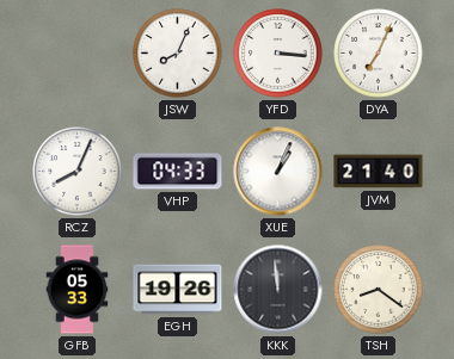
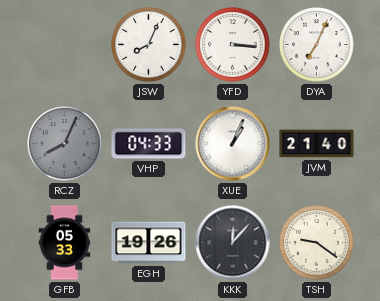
RCZ dial: white -> grey
KKK: 11:59 -> 12:07
TSH: 8:21 -> 9:21
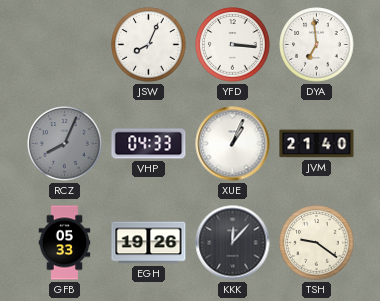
DYA: 7:04 -> 6:59
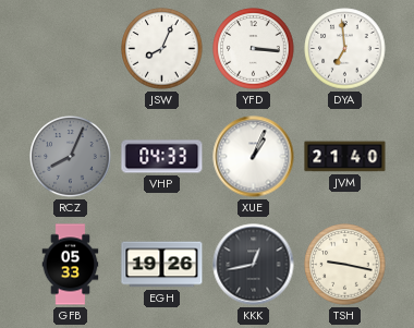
KKK: 12:07 -> 12:43
TSH: 9:21 -> 9:17
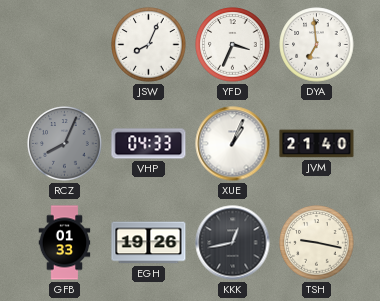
YFD: 3:16 -> 3:34
GFB: 05:33 -> 01:33
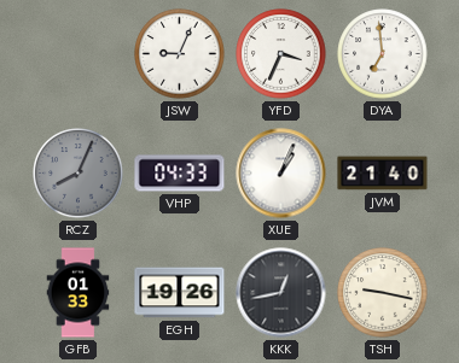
JSW: 8:04 -> 9:04
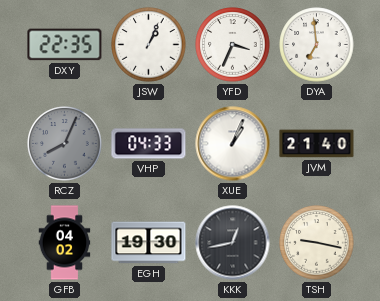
DXY: none -> 22:35
JSW: 9:04 -> 1:04
GFB: 01:33 -> 04:02
EGH: 19:26 -> 19:30
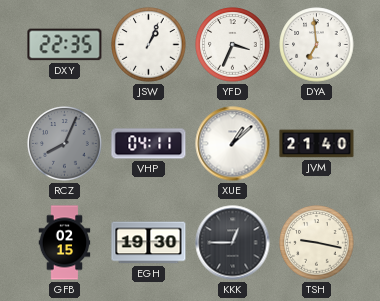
VHP: 04:33 -> 04:11
XUE: 1:04 -> 1:08
GFB: 04:02 -> 02:15
KKK: 12:43 -> 12:45
